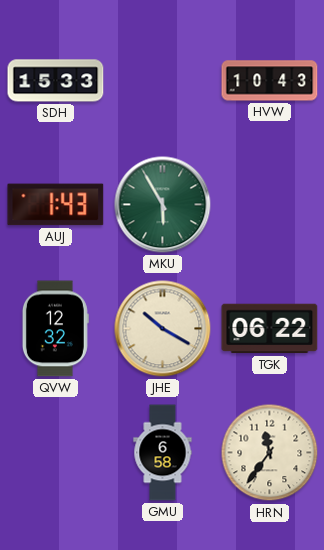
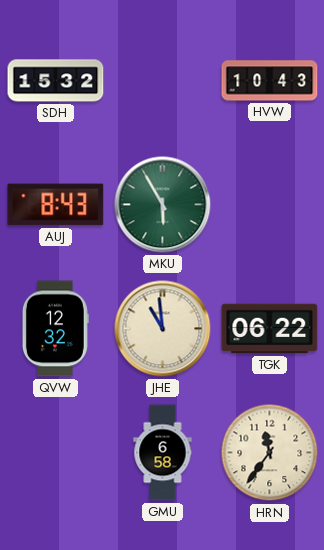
SDH: 15:33 -> 15:32
AUJ: 1:43 -> 8:43
JHE: 10:20 -> 10:59
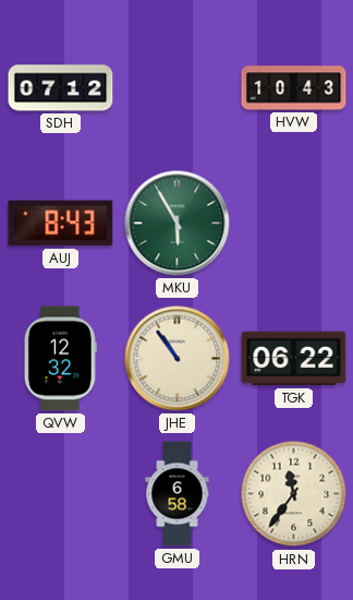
SDH: 15:32 -> 07:12
JHE: 10:59 -> 10:54
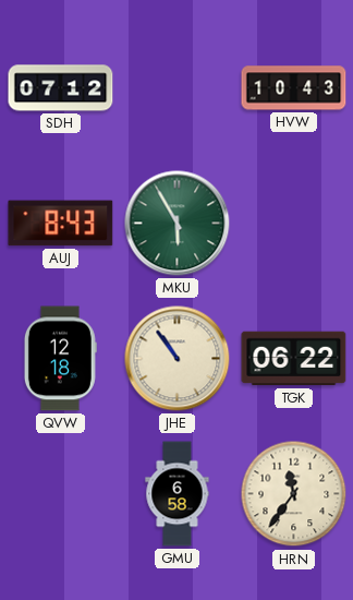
QVW: 12:32 -> 12:18
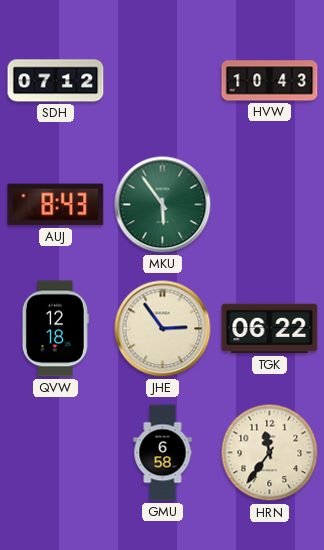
MKU: 5:55 -> 5:54
JHE: 10:54 -> 2:54
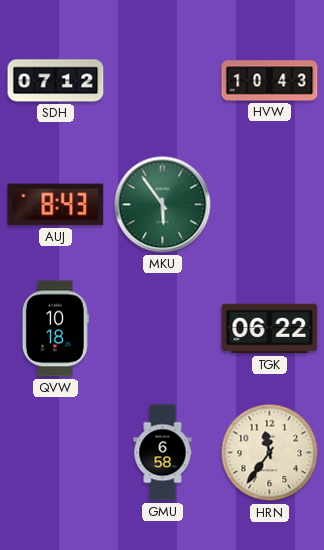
QVW: 12:18 -> 10:18
JHE: 2:54 -> none
